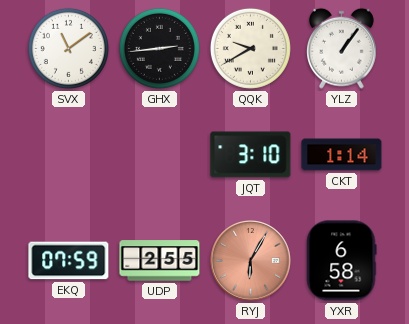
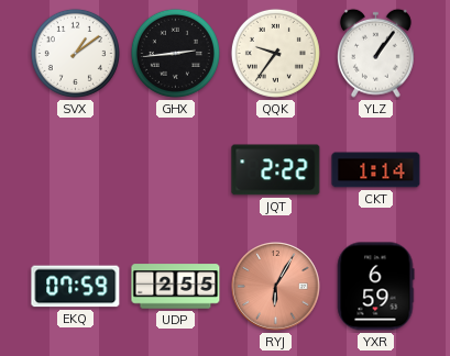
SVX: 11:09 -> 1:09
QQK: 9:40 -> 9:36
JQT: 3:10 -> 2:22
YXR: 6:58 -> 6:59
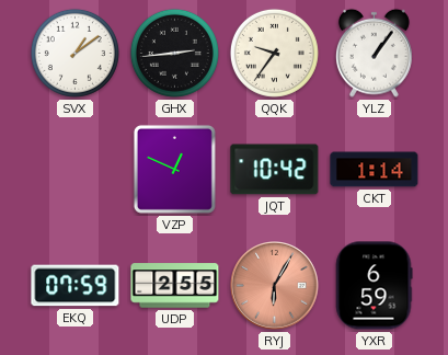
VZP: none -> 12:49
JQT: 2:22 -> 10:42
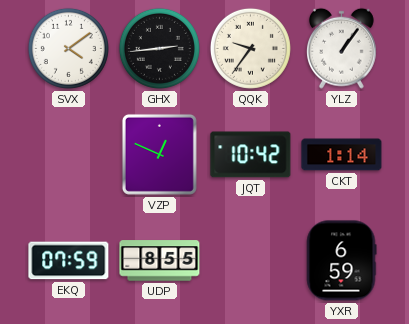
SVX: 1:09 -> 4:09
UDP: 2:55 -> 8:55
RYJ: 6:05 -> none
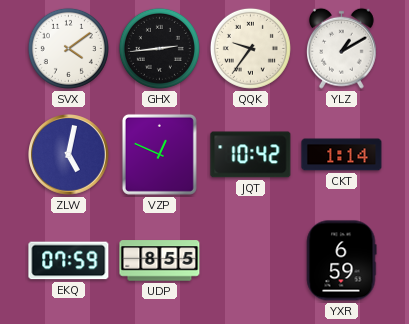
YLZ: 1:06 -> 1:10
ZLW: none -> 5:02
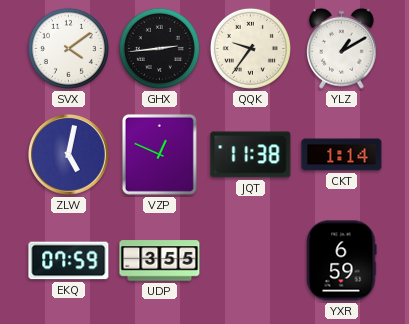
JQT: 10:42 -> 11:38
UDP: 8:55 -> 3:55
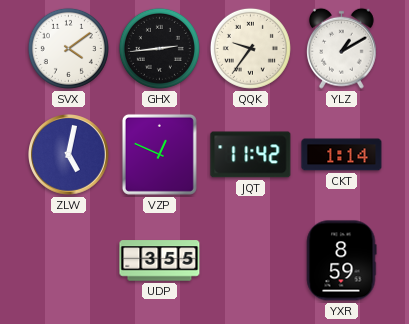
JQT: 11:38 -> 11:42
EKQ: 07:59 -> none
YXR: 6:59 -> 8:59
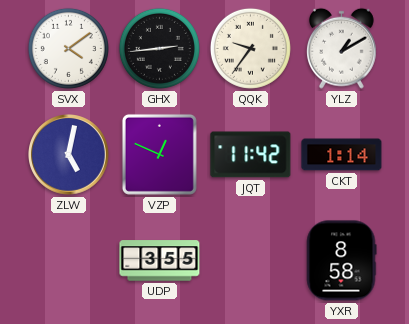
YXR: 8:59 -> 8:58
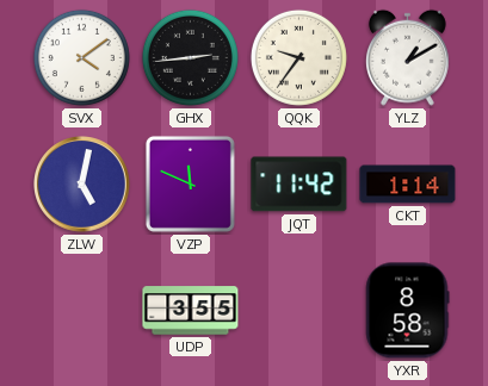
VZP: 12:49 -> 11:49
